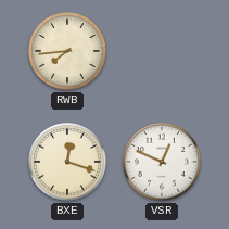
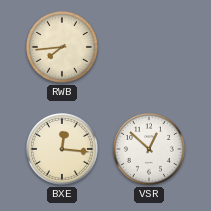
BXE: 12:18 -> 12:16
VSR: 12:49 -> 12:52
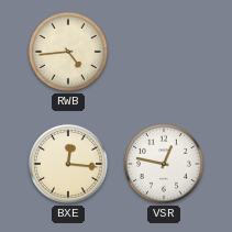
RWB: 7:44 -> 4:44
VSR: 12:52 -> 12:47
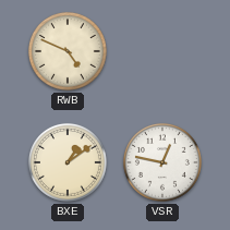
RWB: 4:44 -> 4:49
BXE: 12:16 -> 1:09
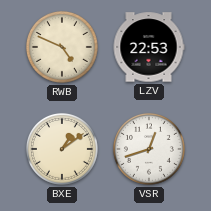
LZV: none -> 22:53
VSR: 12:47 -> 12:42
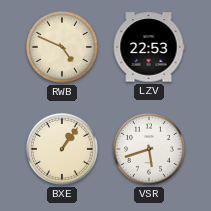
BXE: 1:09 -> 1:06
VSR: 12:42 -> 5:42
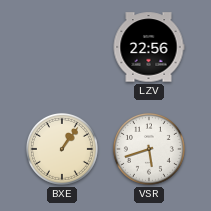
RWB: 4:49 -> none
LZV: 22:53 -> 22:56
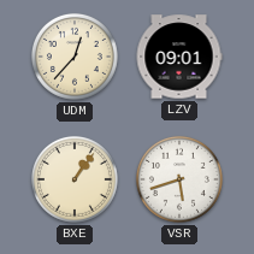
UDM: none -> 12:37
LZV: 22:56 -> 09:01
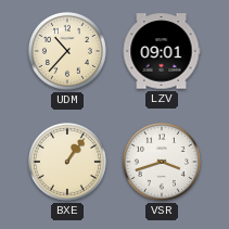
UDM: 12:37 -> 10:37
VSR: 5:42 -> 3:42
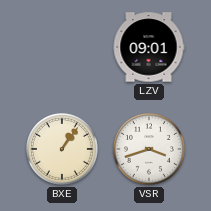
UDM: 10:37 -> none
